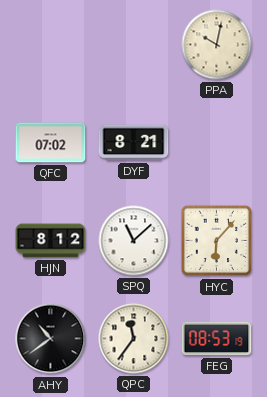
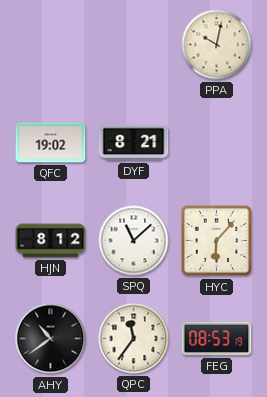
QFC: 07:02 -> 19:02
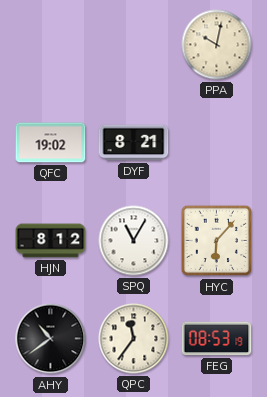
SPQ: 11:08 -> 11:05
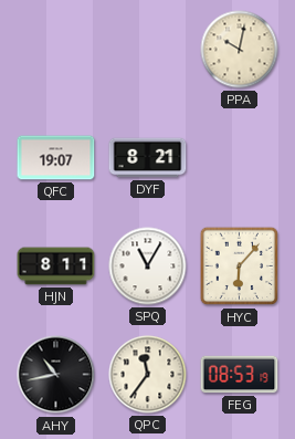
QFC: 19:02 -> 19:07
HJN: 8:12 -> 8:11
AHY: 10:39 -> 10:43
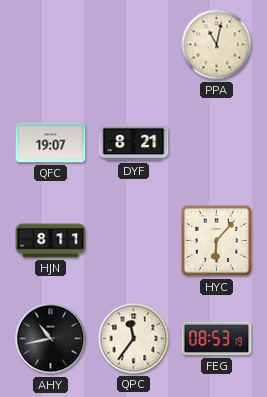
PPA: 10:02 -> 11:02
SPQ: 11:05 -> none
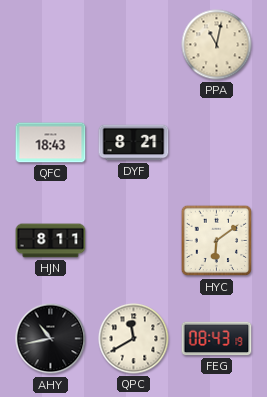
QFC: 19:07 -> 18:43
HYC: 6:07 -> 6:09
QPC: 11:36 -> 11:40
FEG: 08:53 -> 08:43
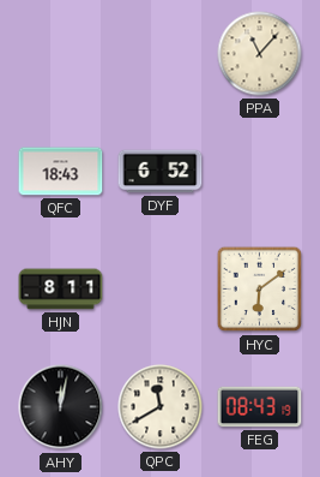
PPA: 11:02 -> 11:07
DYF: 8:21 -> 6:52
AHY: 10:43 -> 12:02
